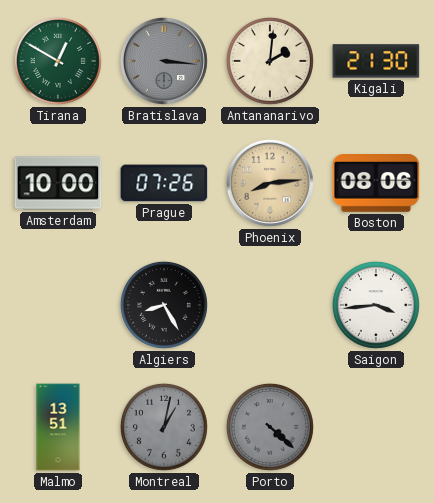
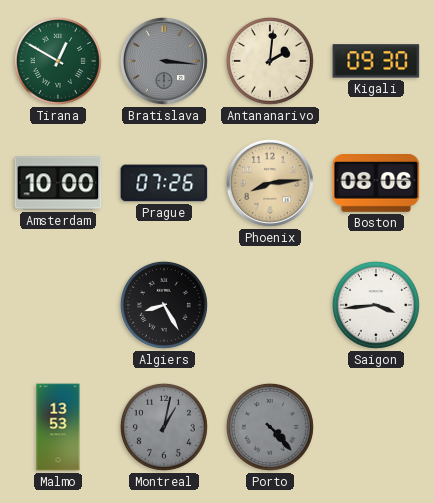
Kigali: 21:30 -> 09:30
Malmo: 13:51 -> 13:53
Porto: 4:22 -> 4:23
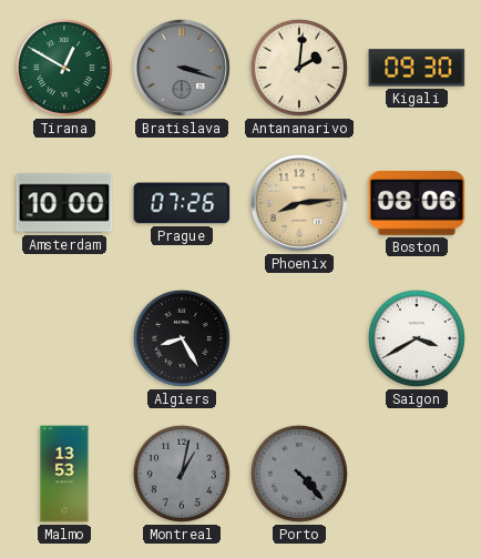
Bratislava: 3:16 -> 3:18
Saigon: 3:44 -> 3:40
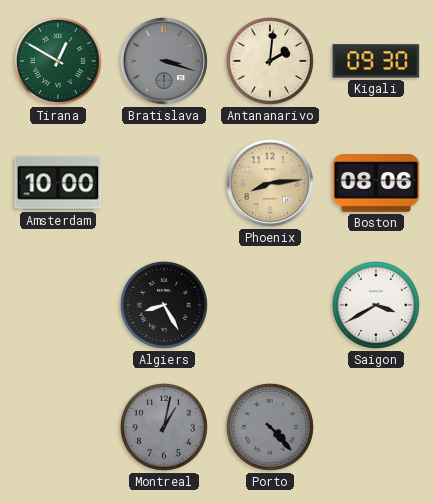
Prague: 07:26 -> none
Malmo: 13:53 -> none
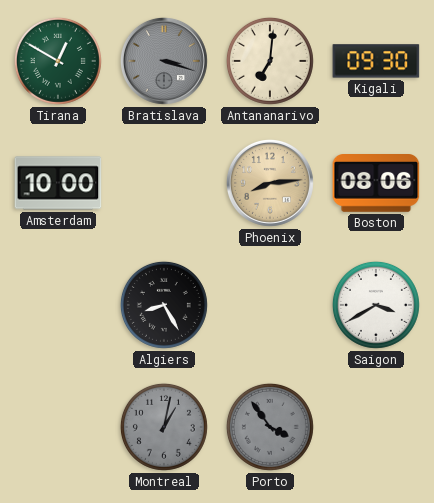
Antananarivo: 2:01 -> 7:01
Porto: 4:23 -> 3:54
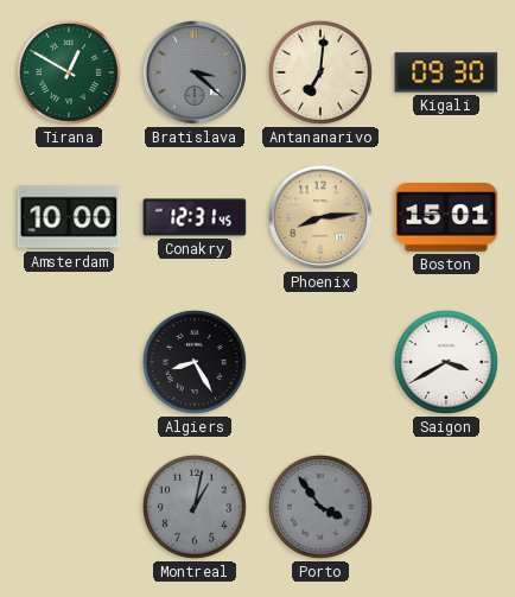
Bratislava: 3:18 -> 3:22
Conakry: none -> 12:31
Boston: 08:06 -> 15:01
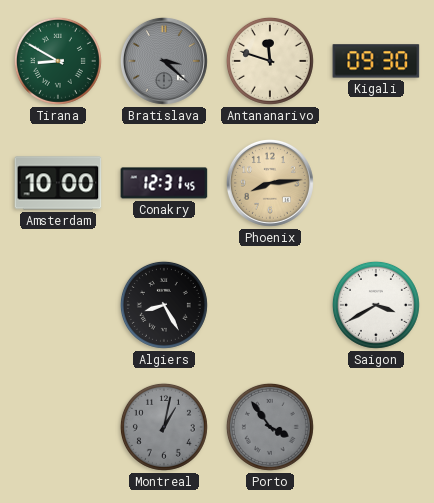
Tirana: 12:50 -> 8:50
Antananarivo: 7:01 -> 11:48
Boston: 15:01 -> none
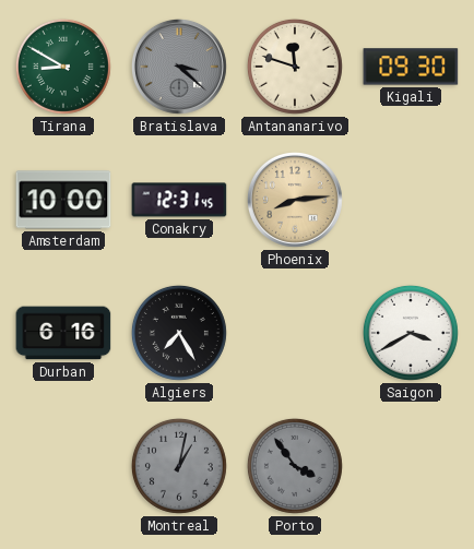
Durban: none -> 6:16
Algiers: 8:25 -> 7:25
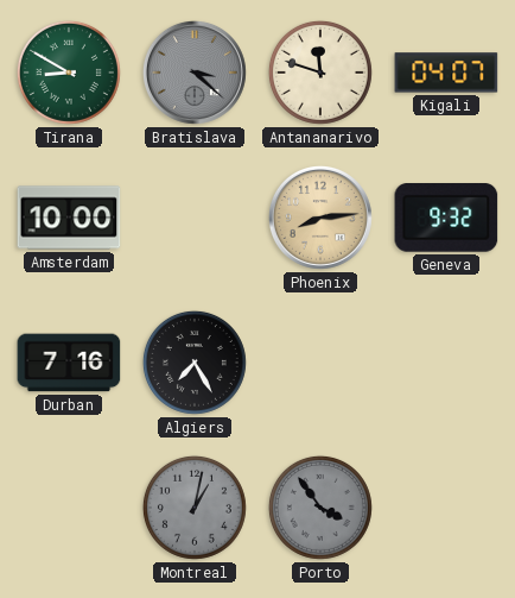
Kigali: 09:30 -> 04:07
Conakry: 12:31 -> none
Geneva: none -> 9:32
Durban: 6:16 -> 7:16
Saigon: 3:40 -> none
